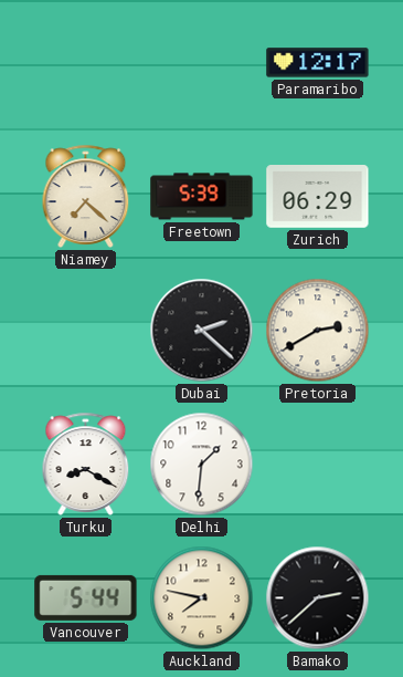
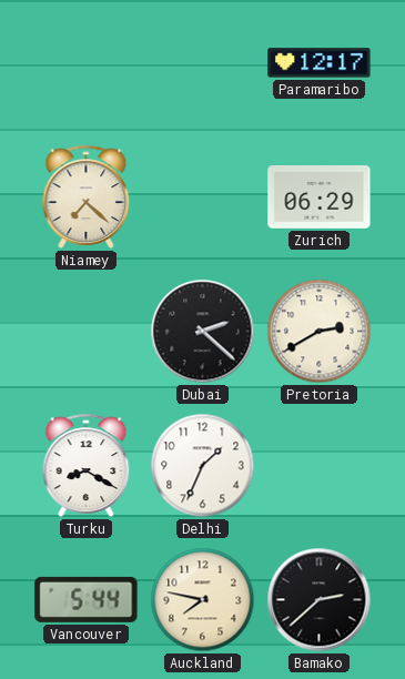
Freetown: 5:39 -> none
Delhi: 1:31 -> 1:34
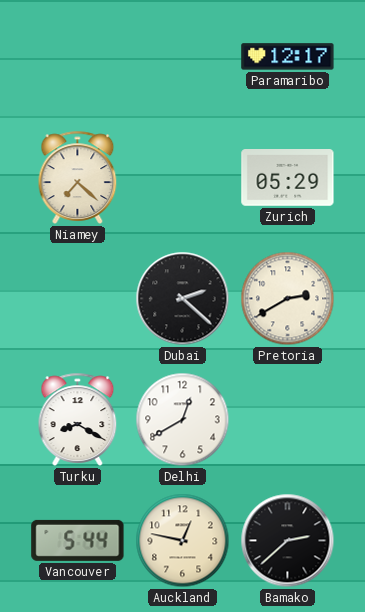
Zurich: 06:29 -> 05:29
Delhi: 1:34 -> 12:40
Auckland: 7:47 -> 12:47
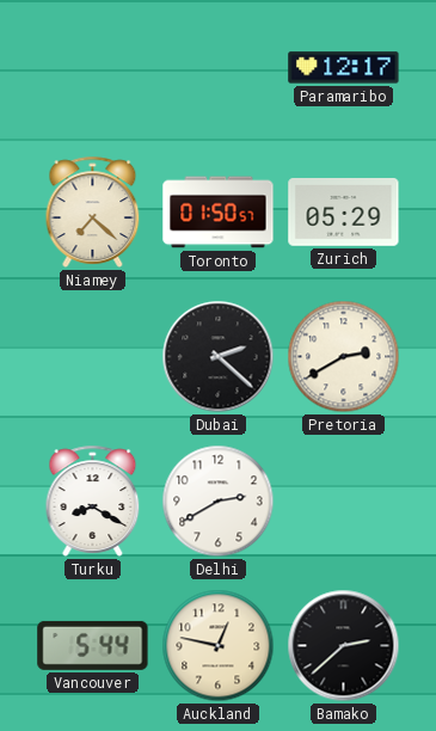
Toronto: none -> 01:50
Delhi: 12:40 -> 2:40
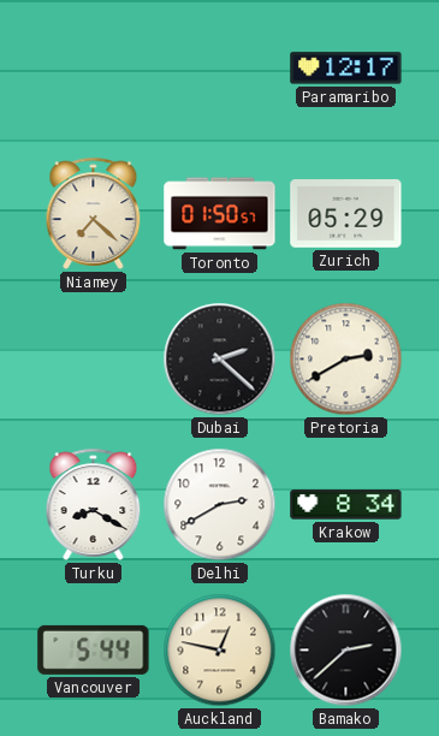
Krakow: none -> 8:34
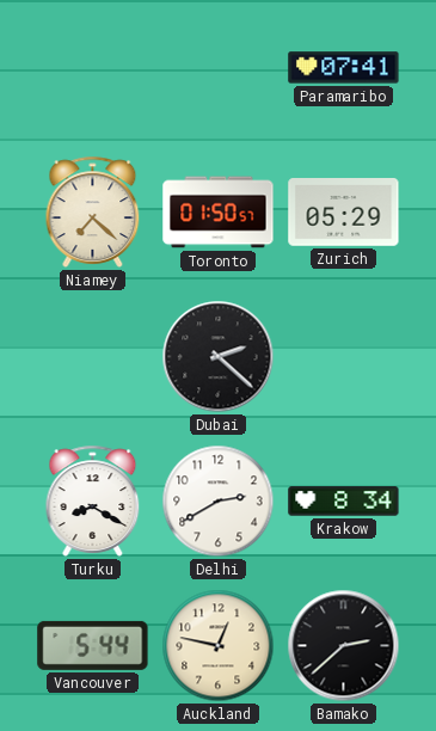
Paramaribo: 12:17 -> 07:41
Pretoria: 2:40 -> none
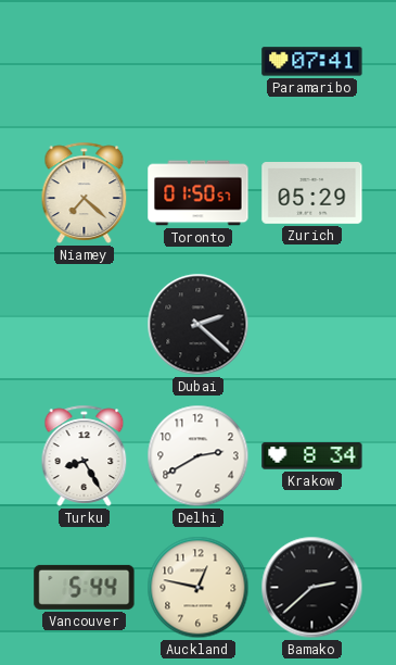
Turku: 8:20 -> 8:25
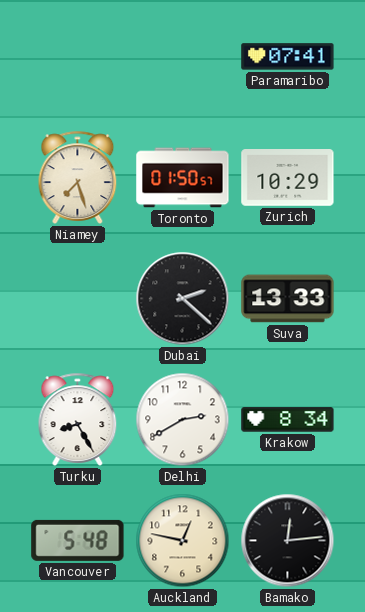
Niamey: 7:22 -> 7:27
Zurich: 05:29 -> 10:29
Suva: none -> 13:33
Vancouver: 5:44 -> 5:48
Bamako: 2:38 -> 12:14
